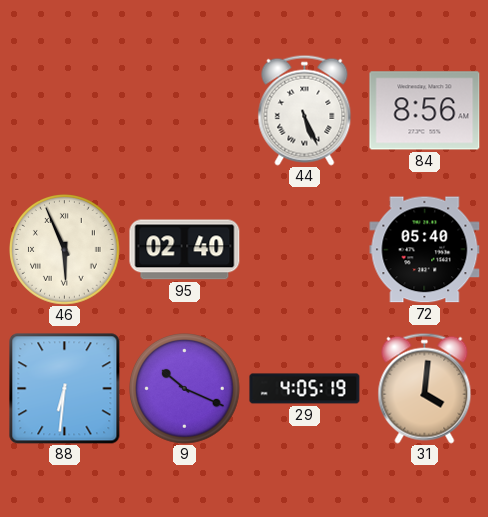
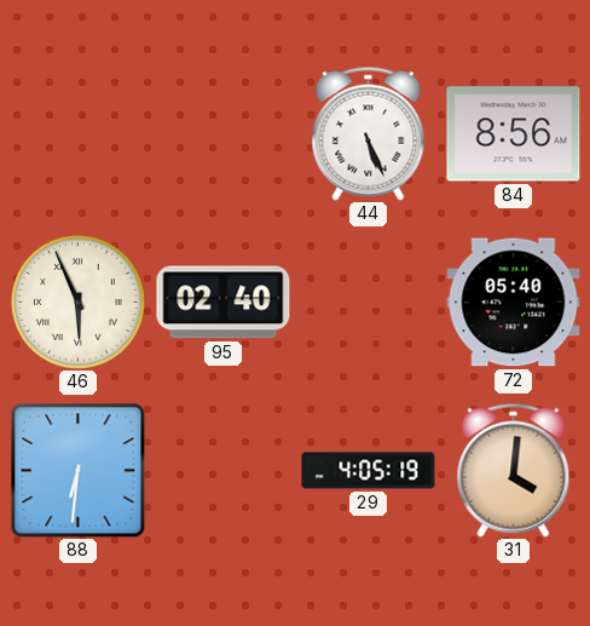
9: 10:19 -> none
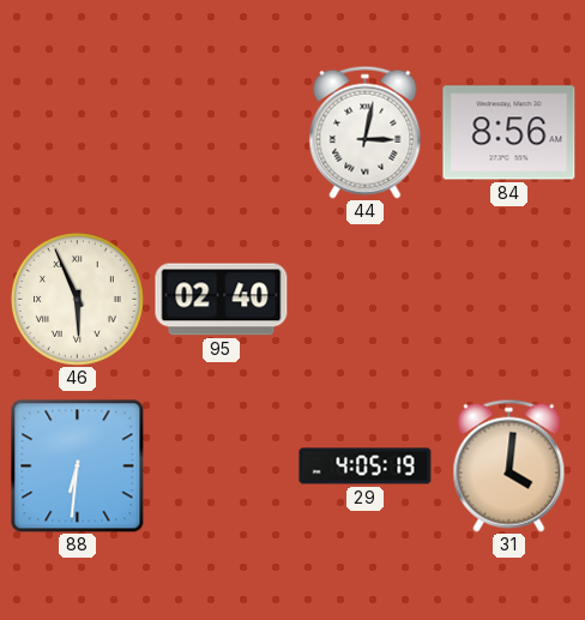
44: 5:26 -> 3:02
72: 05:40 -> none
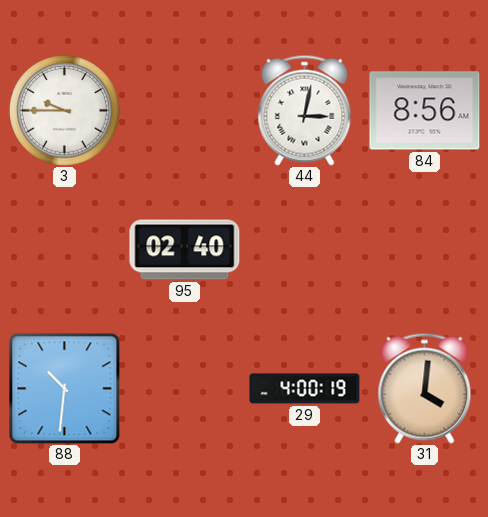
3: none -> 9:45
46: 5:56 -> none
88: 6:31 -> 10:31
29: 4:05 -> 4:00
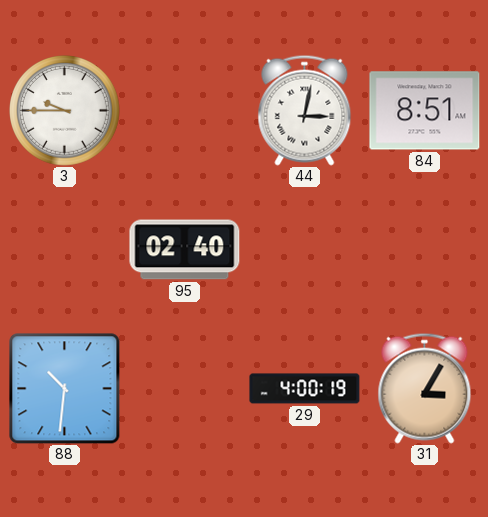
84: 8:56 -> 8:51
31: 4:01 -> 3:05
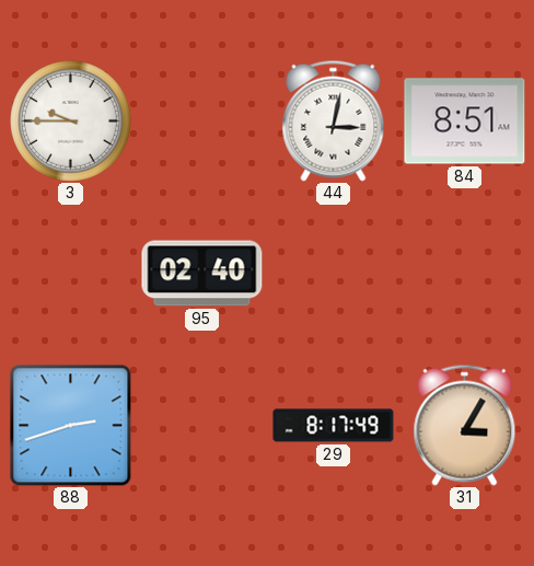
88: 10:31 -> 2:42
29: 4:00 -> 8:17
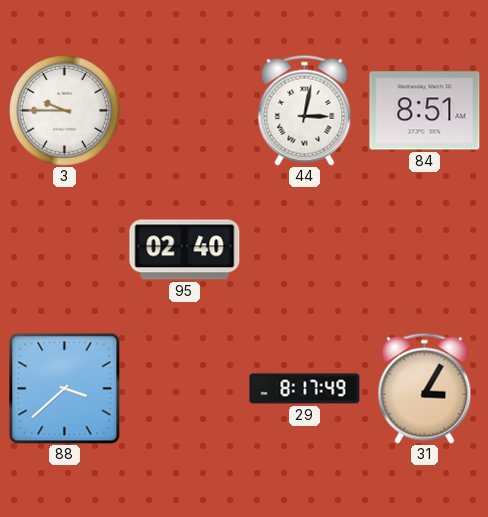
88: 2:42 -> 3:38
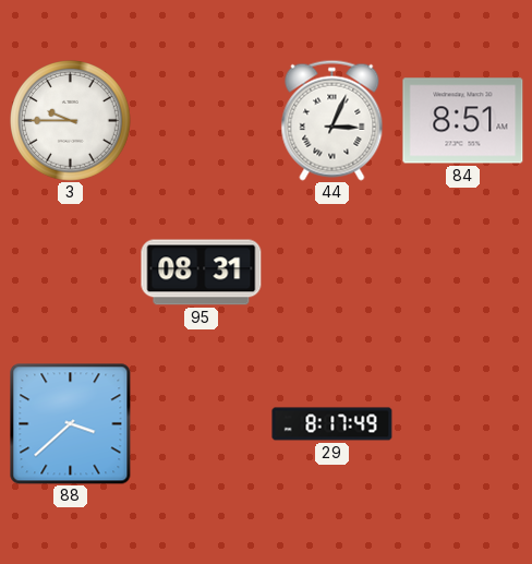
44: 3:02 -> 3:04
95: 02:40 -> 08:31
31: 3:05 -> none
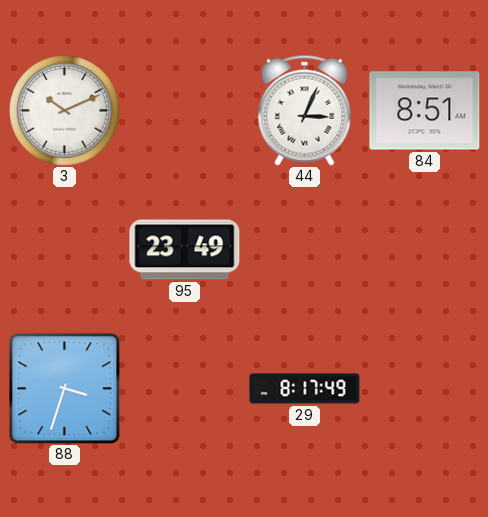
3: 9:45 -> 10:11
95: 08:31 -> 23:49
88: 3:38 -> 3:33
